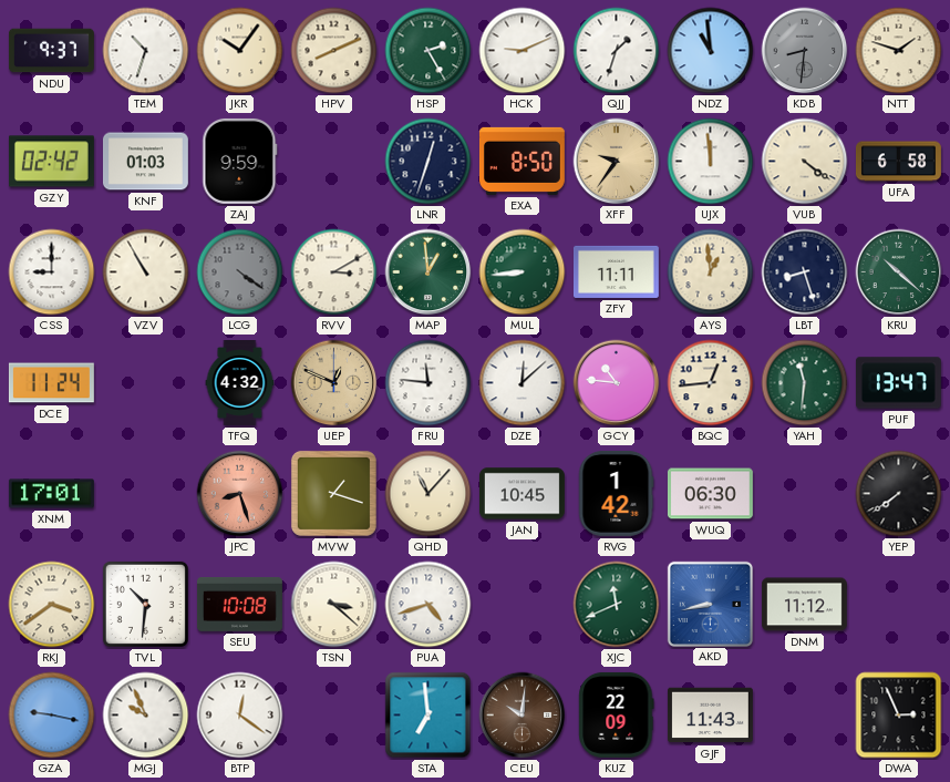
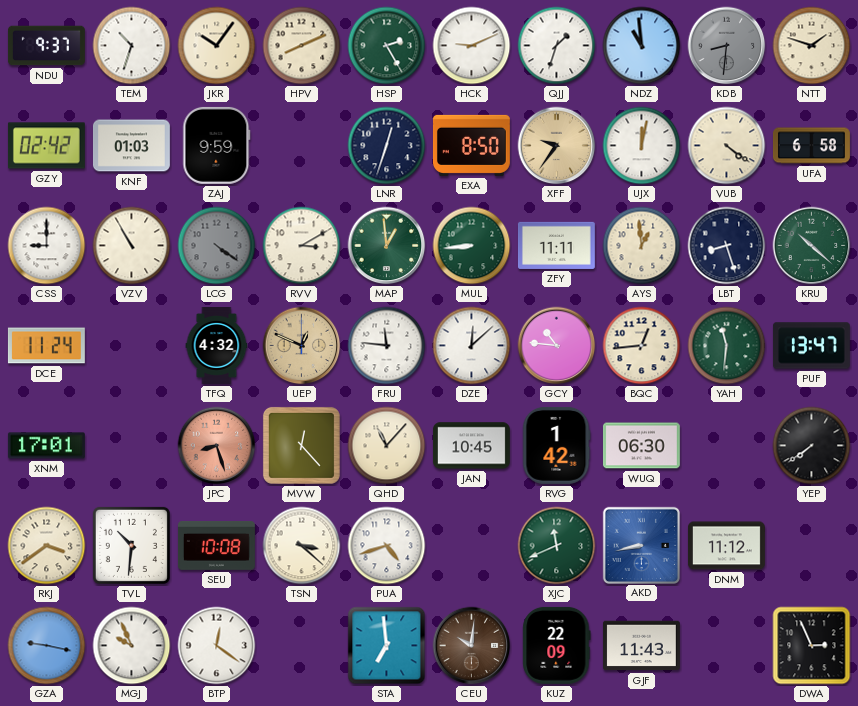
UJX: 11:59 -> 12:02
MVW: 1:18 -> 12:23
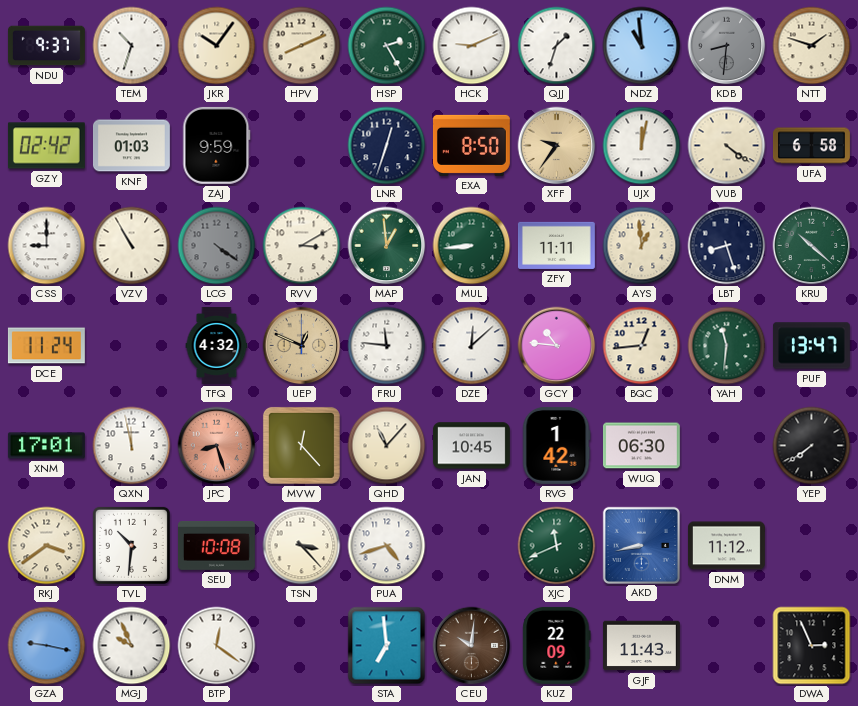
QXN: none -> 11:58
TSN: 3:22 -> 3:23
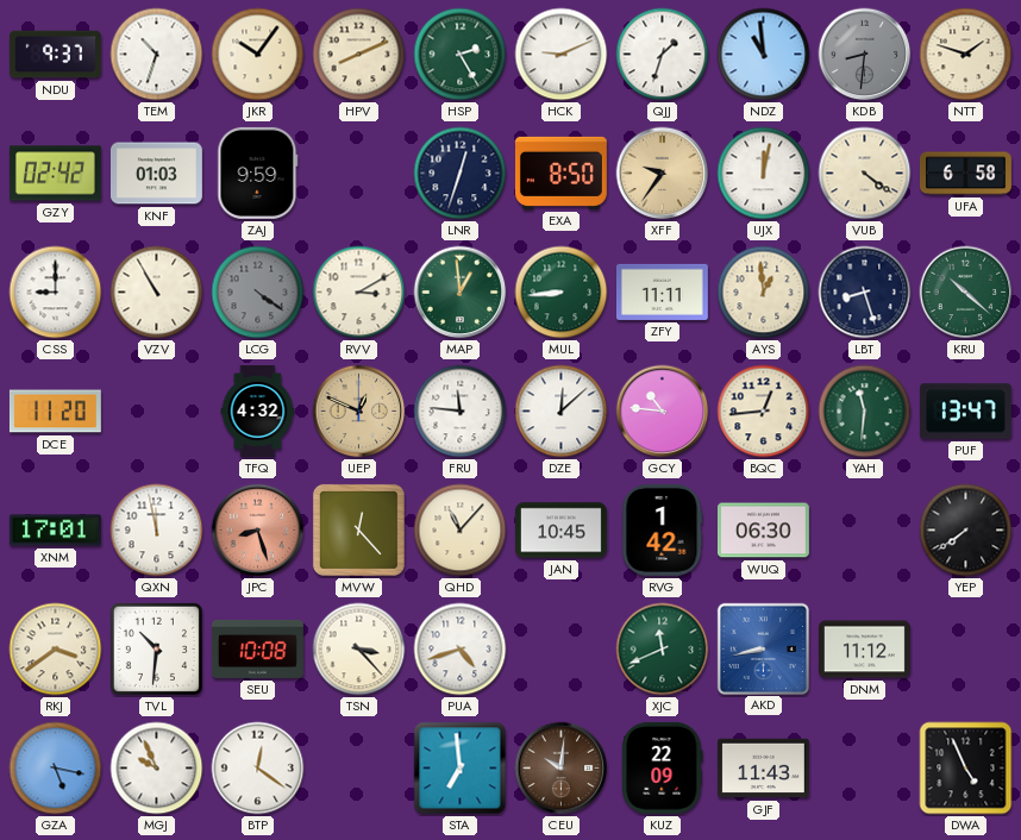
DCE: 11:24 -> 11:20
GZA: 9:17 -> 5:17
DWA: 2:56 -> 4:56
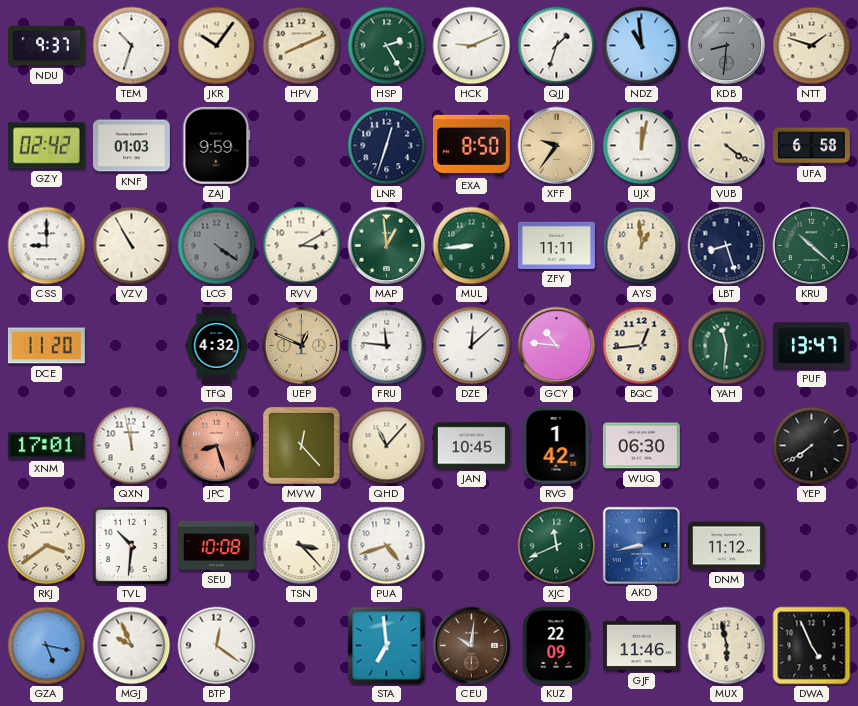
GJF: 11:43 -> 11:46
MUX: none -> 5:58
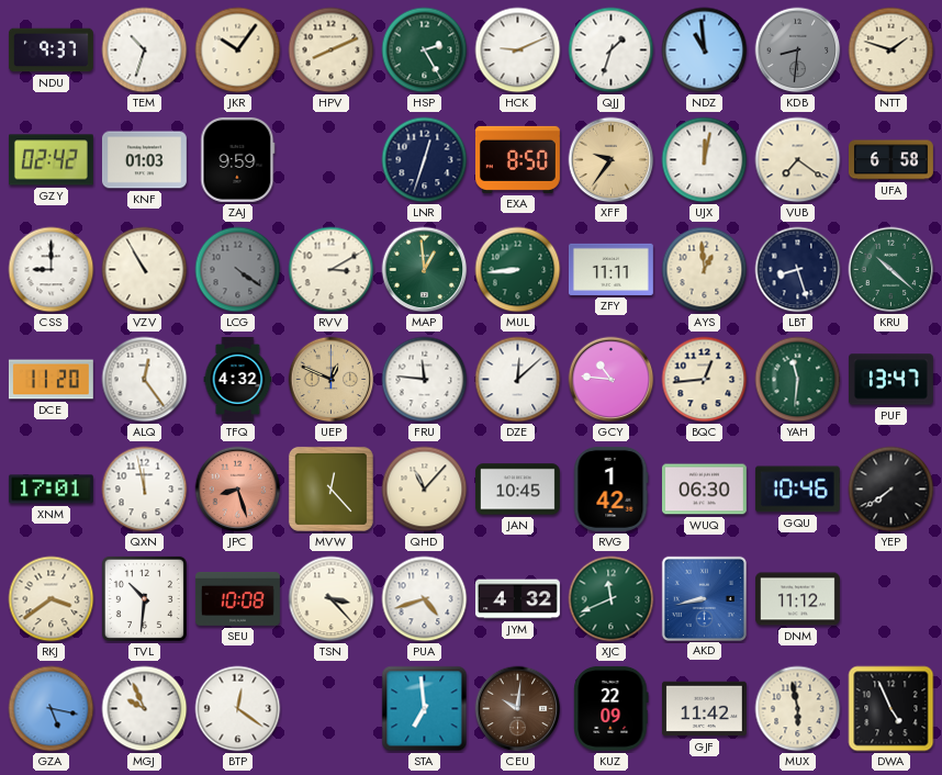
VUB: 4:21 -> 7:21
ALQ: none -> 12:24
GQU: none -> 10:46
JYM: none -> 4:32
GJF: 11:46 -> 11:42
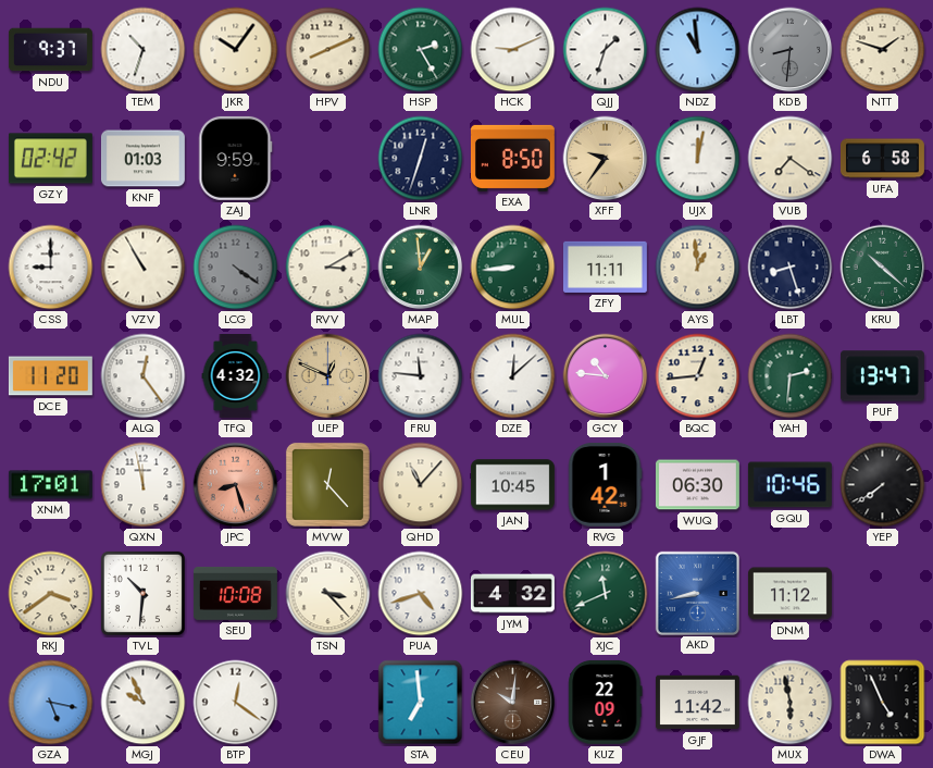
YAH: 11:31 -> 2:31
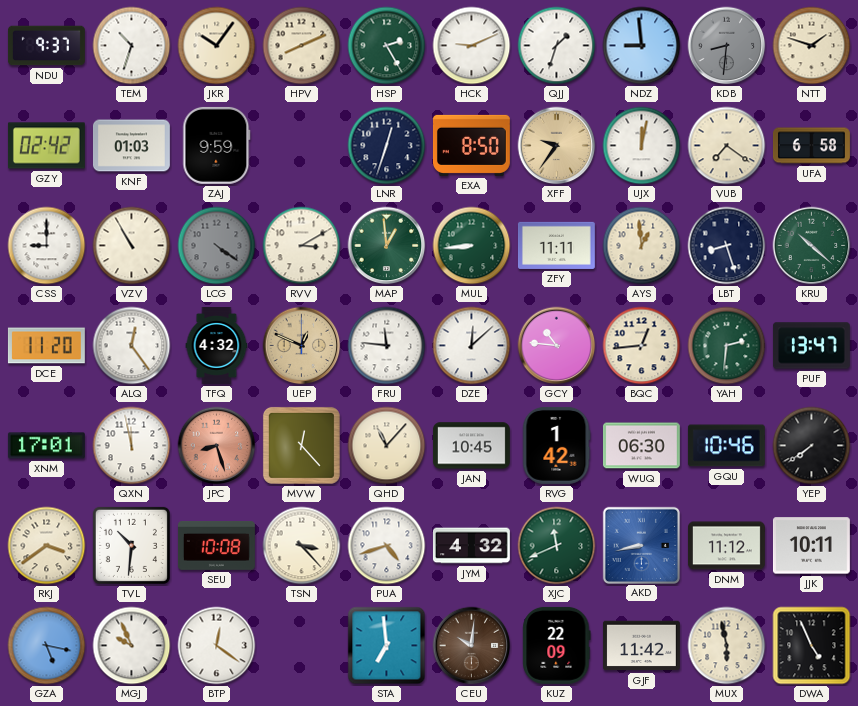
NDZ: 10:59 -> 8:59
JJK: none -> 10:11
